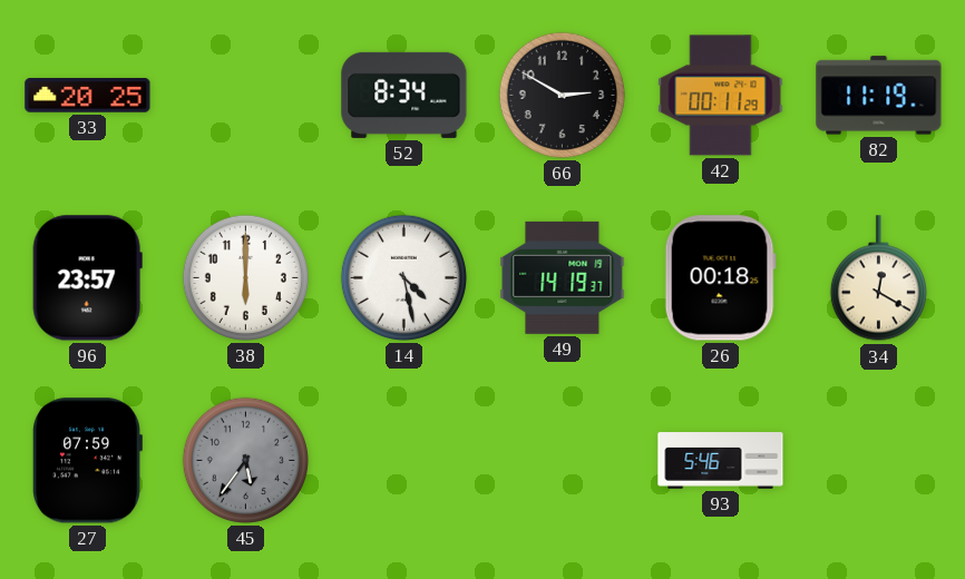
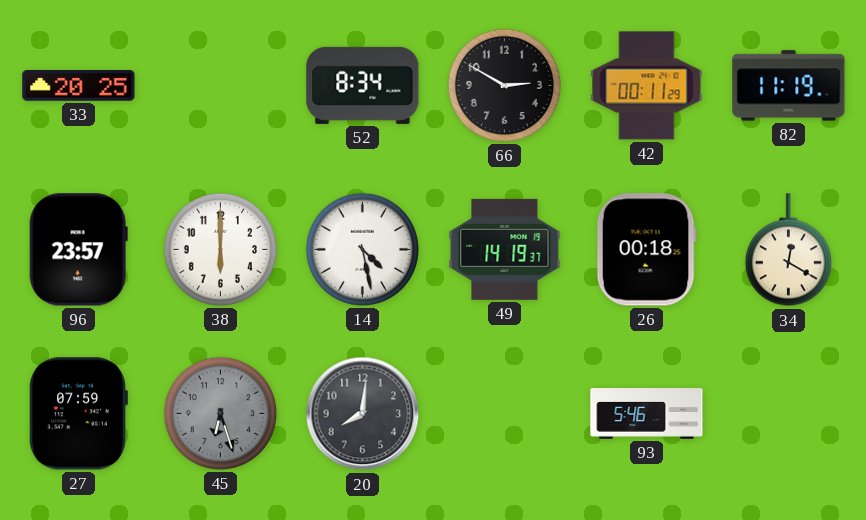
45: 5:36 -> 6:27
20: none -> 8:01
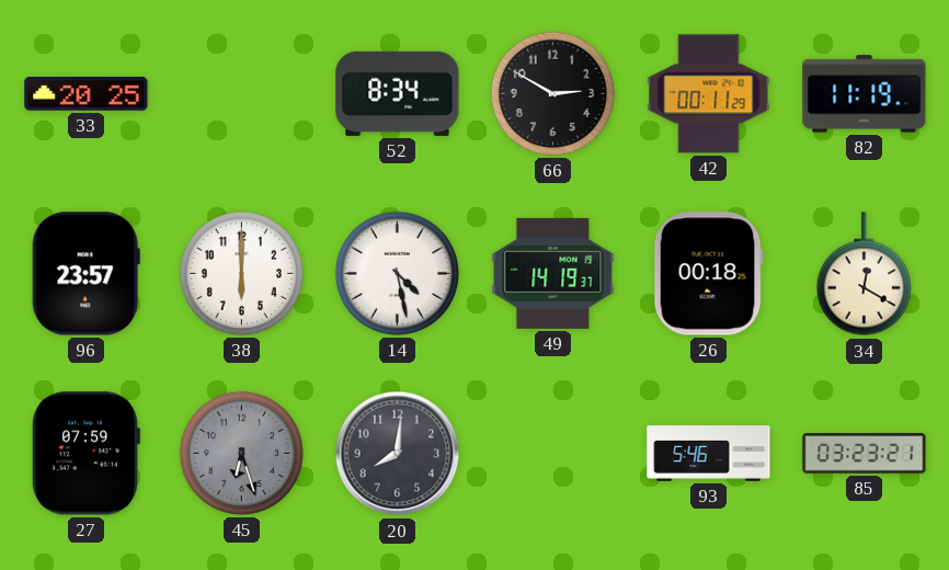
85: none -> 03:23
